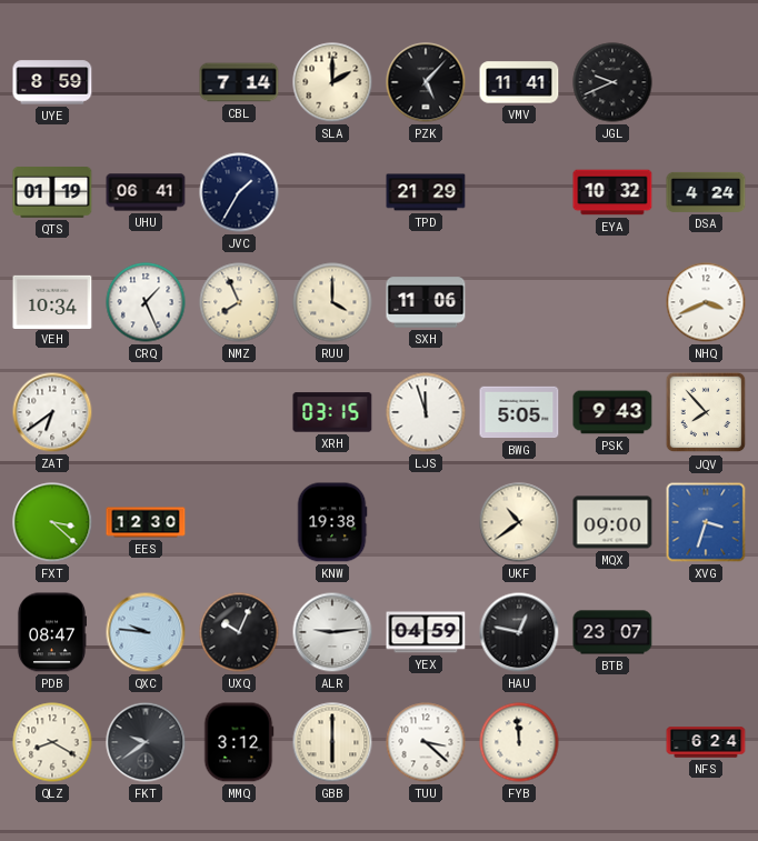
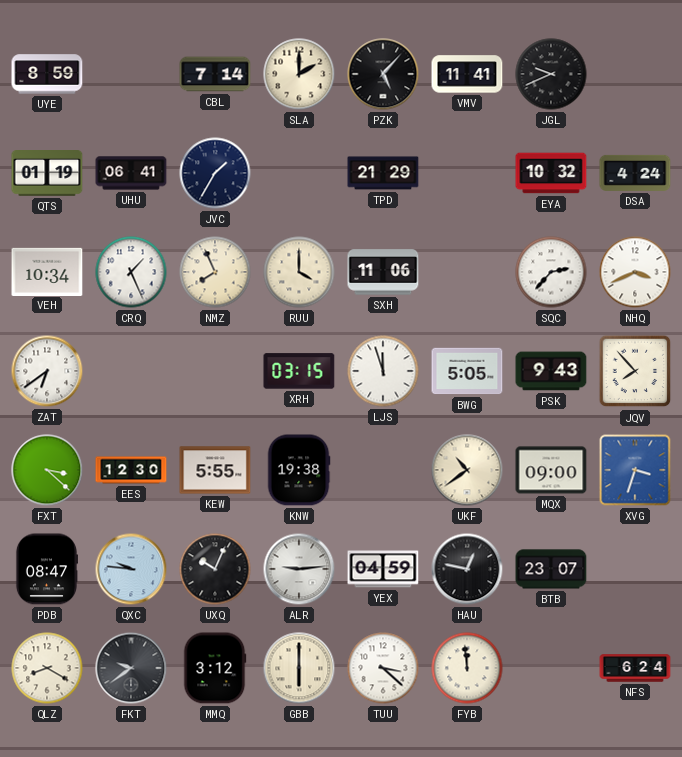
SQC: none -> 2:37
KEW: none -> 5:55
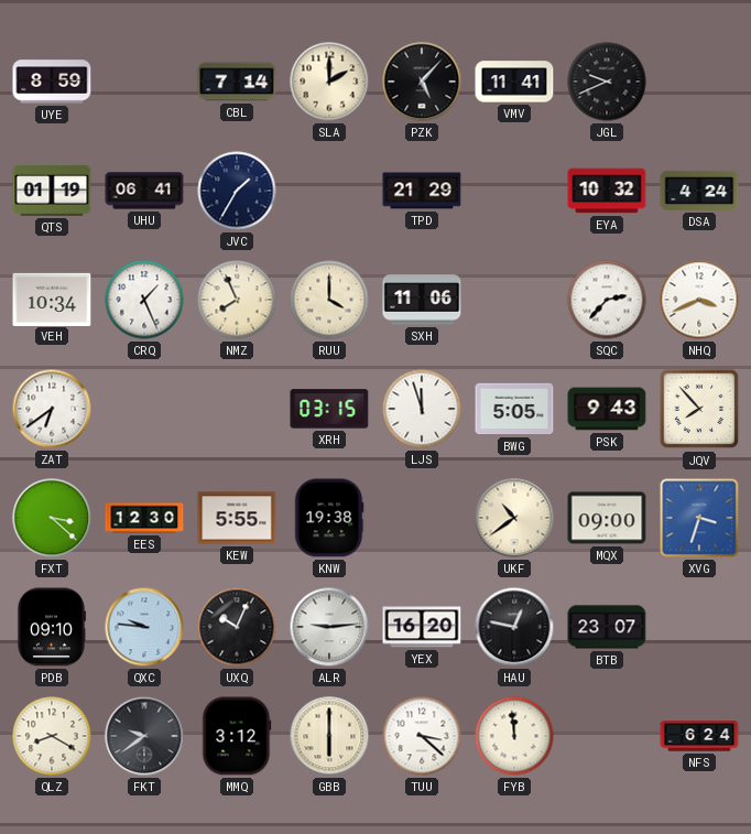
PDB: 08:47 -> 09:10
YEX: 04:59 -> 16:20
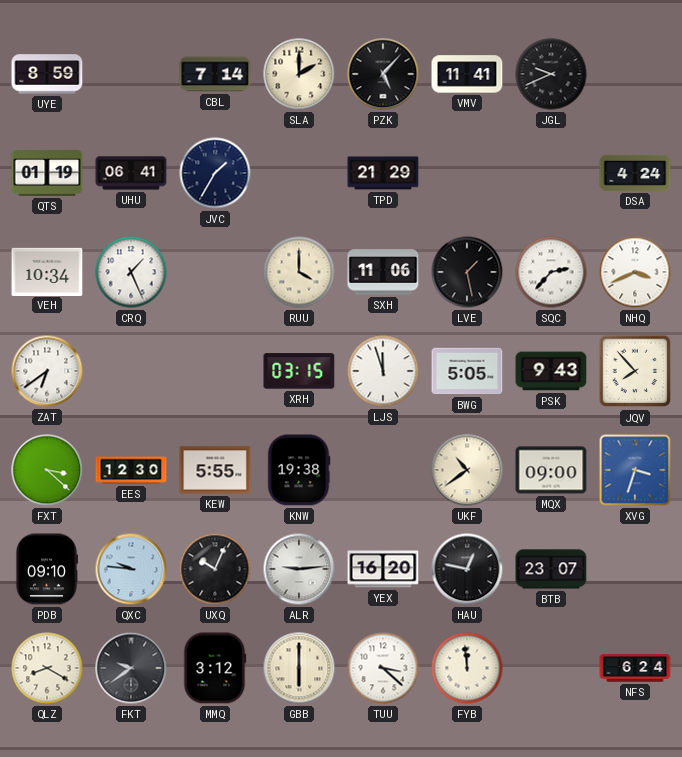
EYA: 10:32 -> none
NMZ: 7:56 -> none
LVE: none -> 1:28
